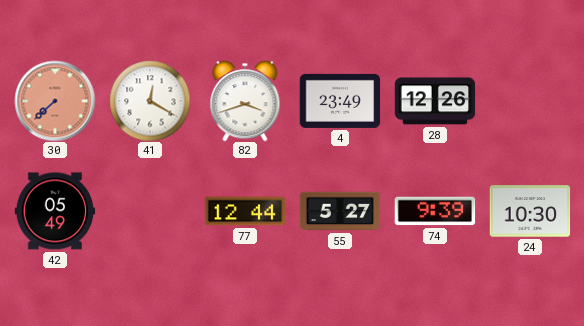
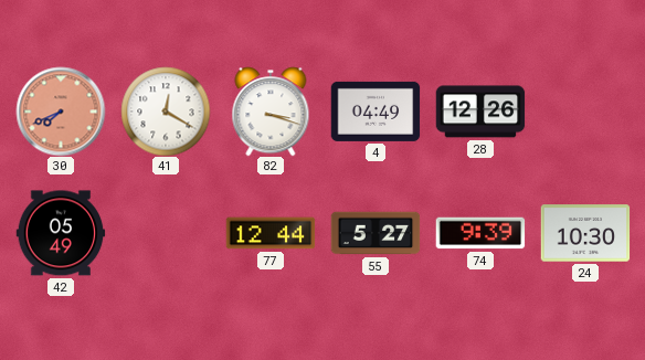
30: 7:38 -> 7:41
82: 3:42 -> 3:18
4: 23:49 -> 04:49
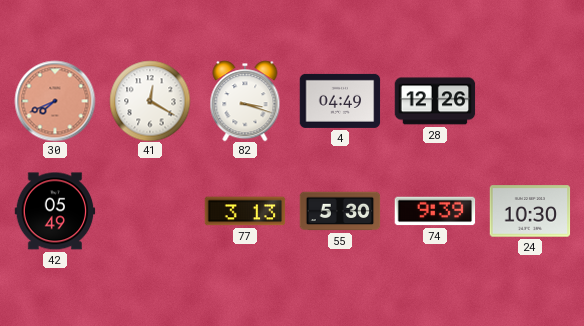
77: 12:44 -> 3:13
55: 5:27 -> 5:30
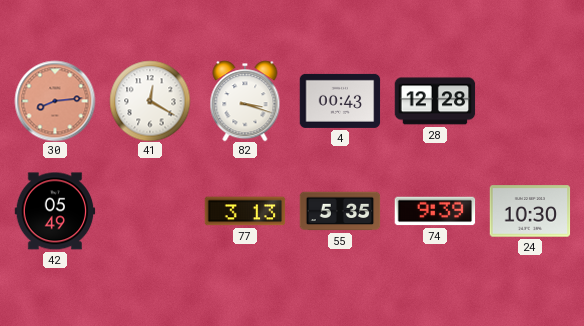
30: 7:41 -> 8:14
4: 04:49 -> 00:43
28: 12:26 -> 12:28
55: 5:30 -> 5:35
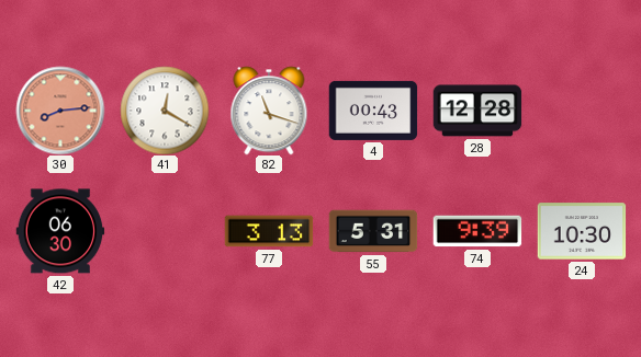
82: 3:18 -> 11:18
42: 05:49 -> 06:30
55: 5:35 -> 5:31
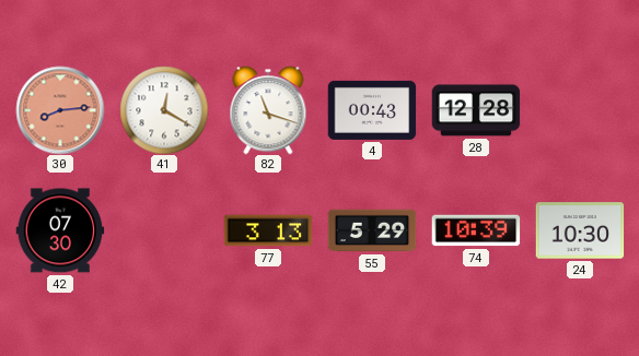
42: 06:30 -> 07:30
55: 5:31 -> 5:29
74: 9:39 -> 10:39
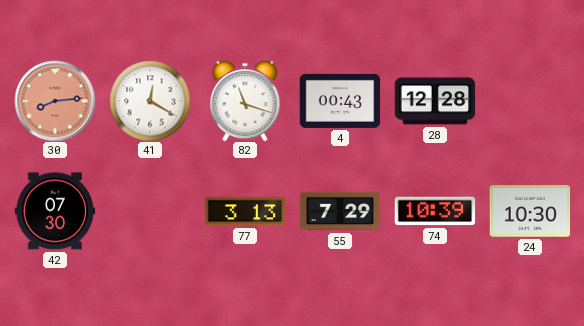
55: 5:29 -> 7:29
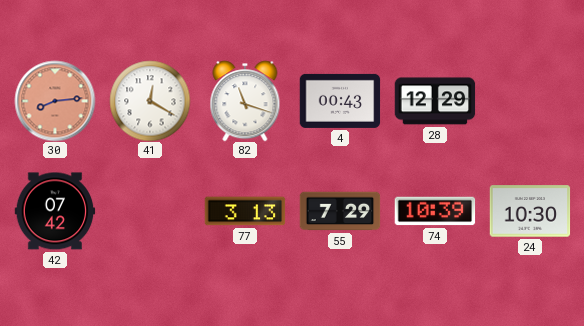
28: 12:28 -> 12:29
42: 07:30 -> 07:42
